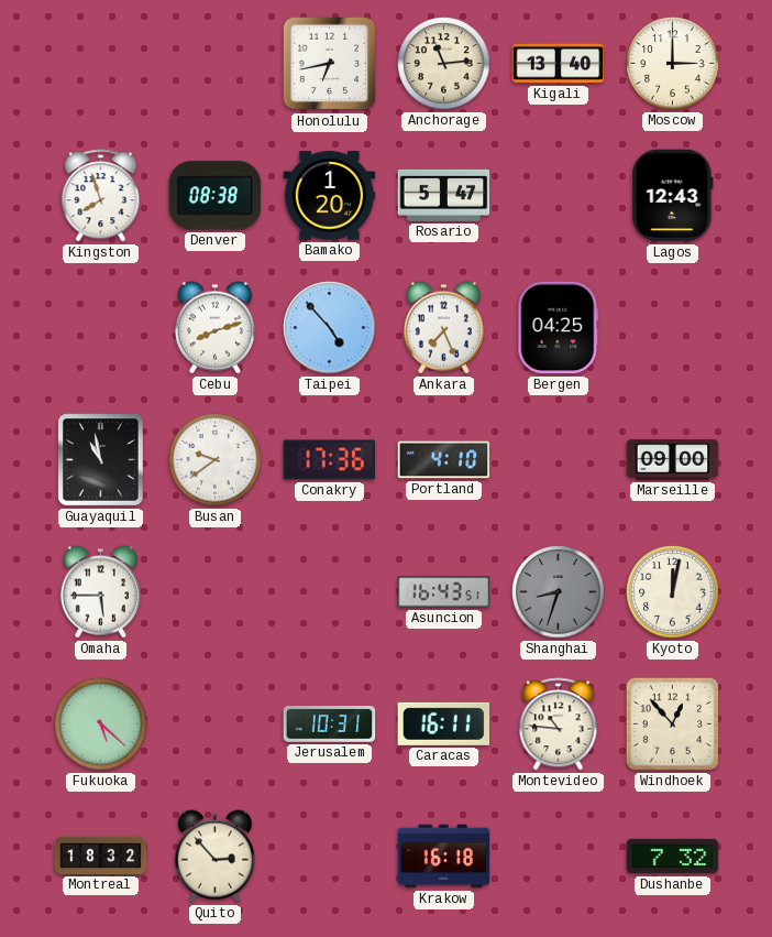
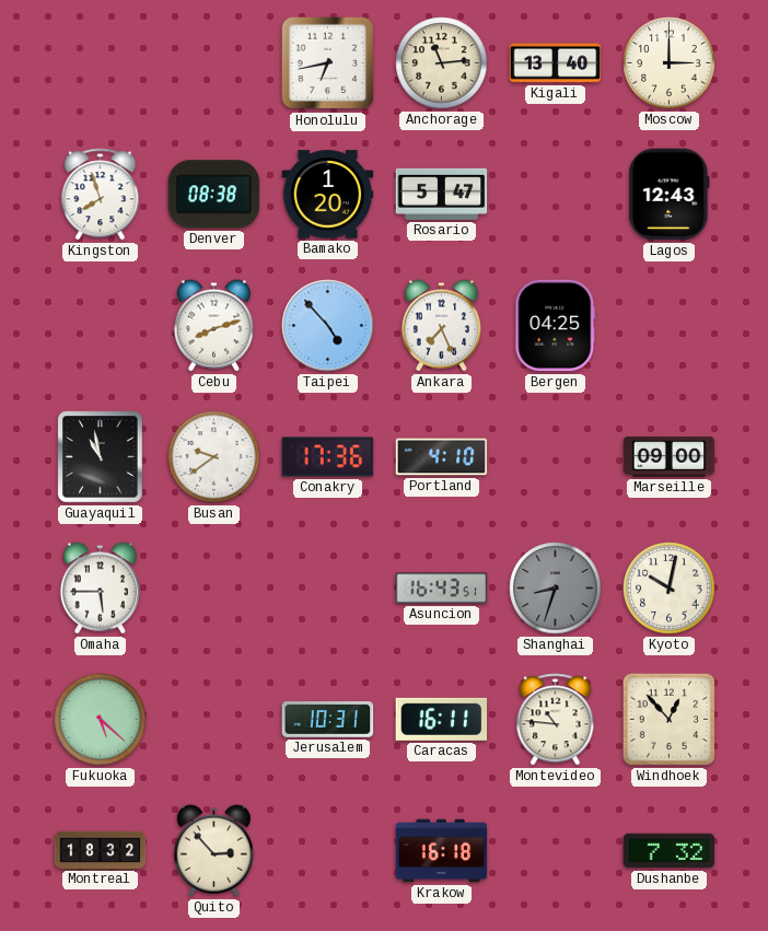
Kyoto: 12:02 -> 10:02
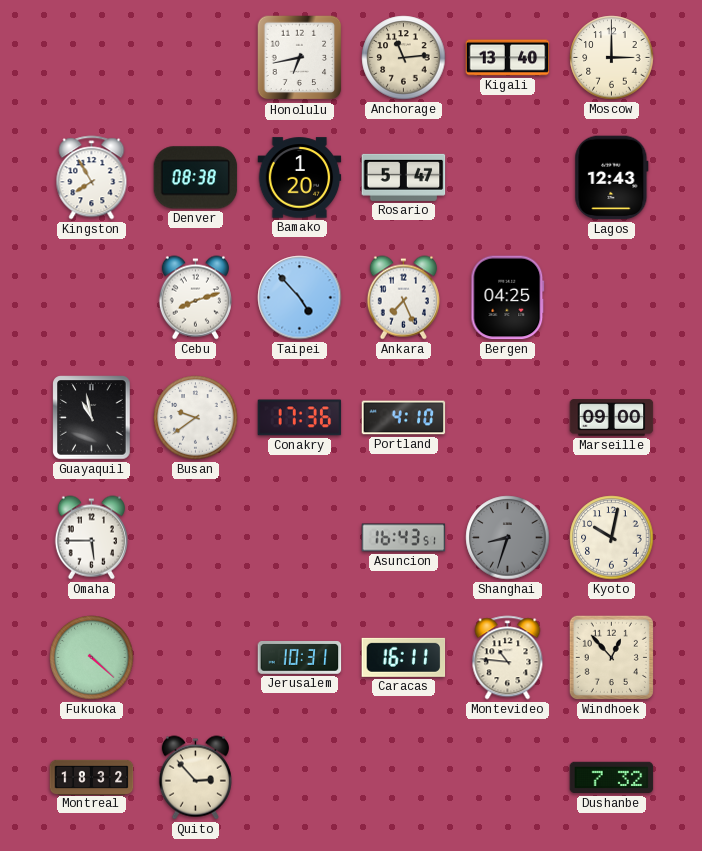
Kingston: 7:57 -> 7:55
Fukuoka: 5:22 -> 4:22
Krakow: 16:18 -> none
